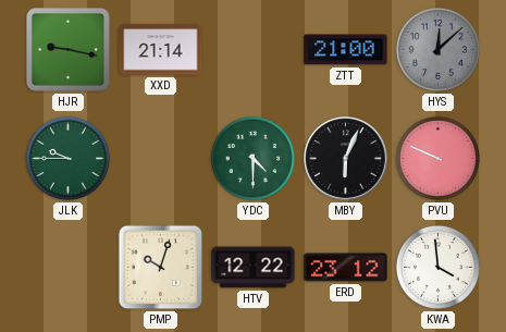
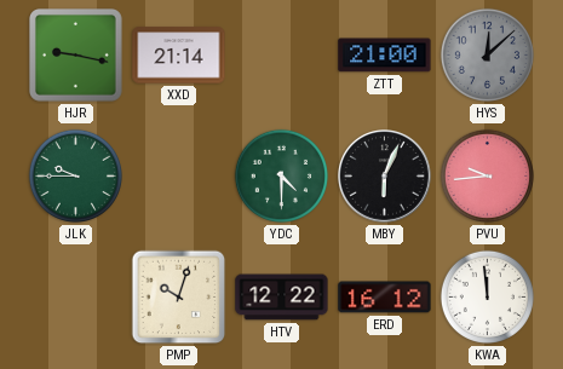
PVU: 9:49 -> 9:44
ERD: 23:12 -> 16:12
KWA: 3:59 -> 11:59
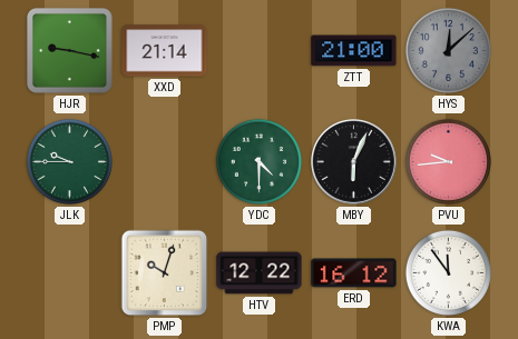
KWA: 11:59 -> 11:54
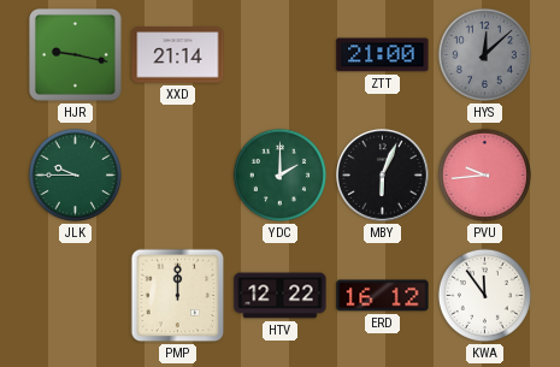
YDC: 4:30 -> 2:00
PMP: 10:03 -> 12:00
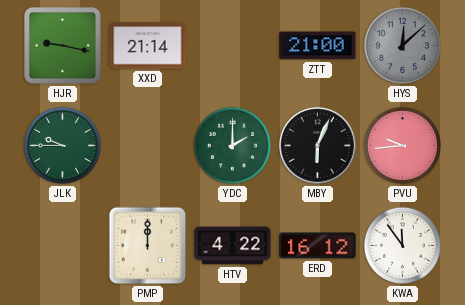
HTV: 12:22 -> 4:22
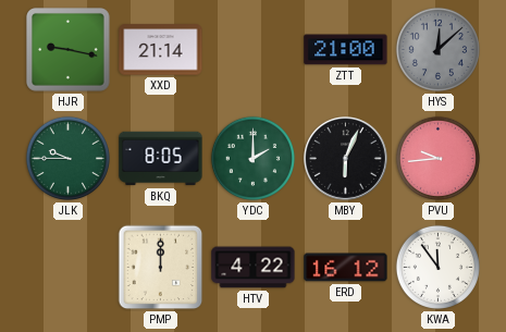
BKQ: none -> 8:05
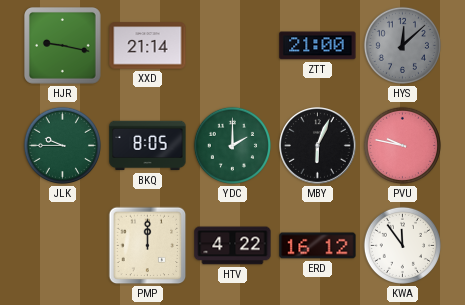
PVU: 9:44 -> 9:47
